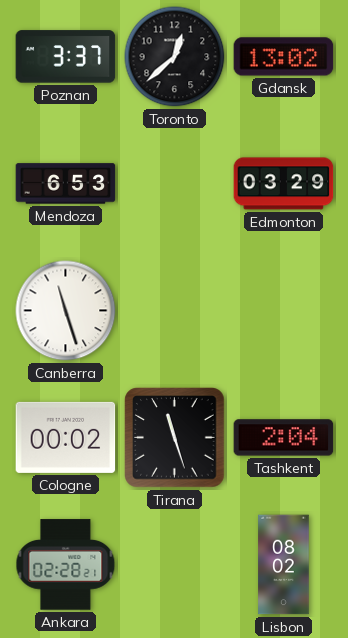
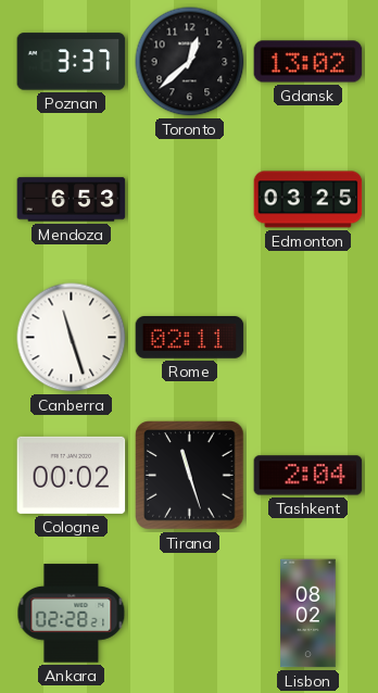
Edmonton: 03:29 -> 03:25
Rome: none -> 02:11
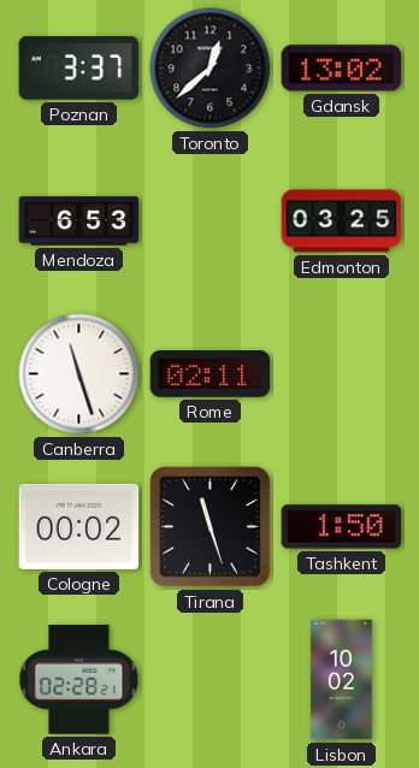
Tashkent: 2:04 -> 1:50
Lisbon: 08:02 -> 10:02
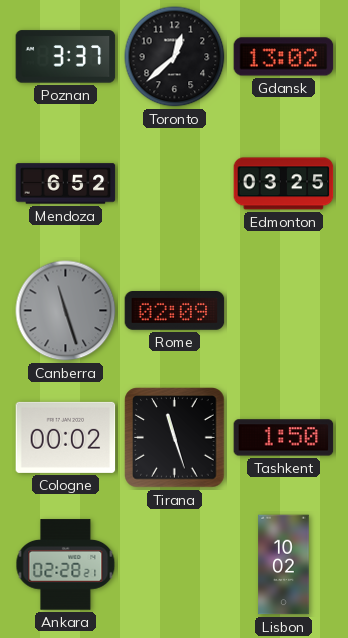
Mendoza: 6:53 -> 6:52
Canberra dial: white -> grey
Rome: 02:11 -> 02:09
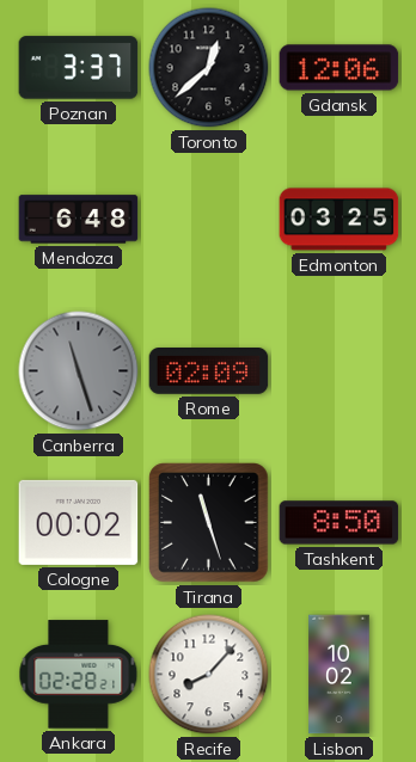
Gdansk: 13:02 -> 12:06
Mendoza: 6:52 -> 6:48
Tashkent: 1:50 -> 8:50
Recife: none -> 8:07
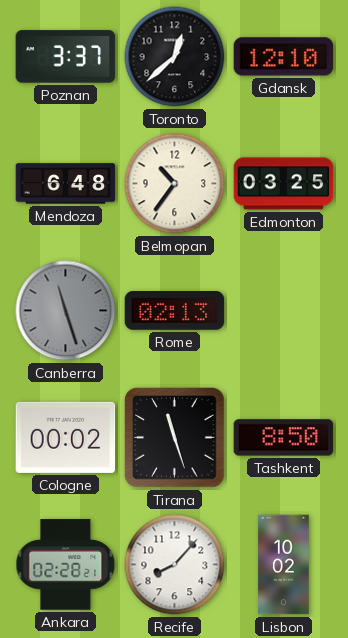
Gdansk: 12:06 -> 12:10
Belmopan: none -> 10:36
Rome: 02:09 -> 02:13
